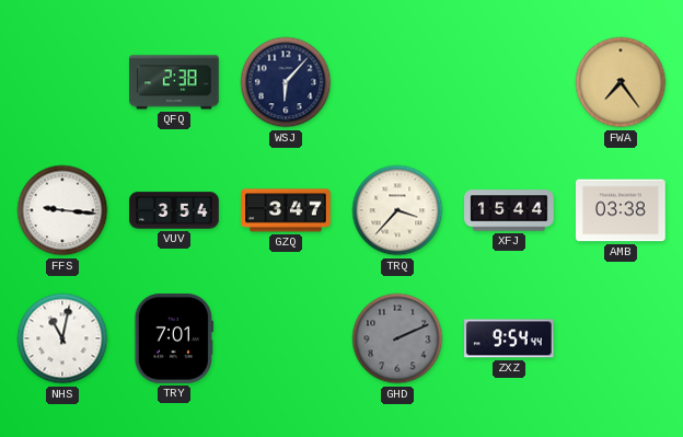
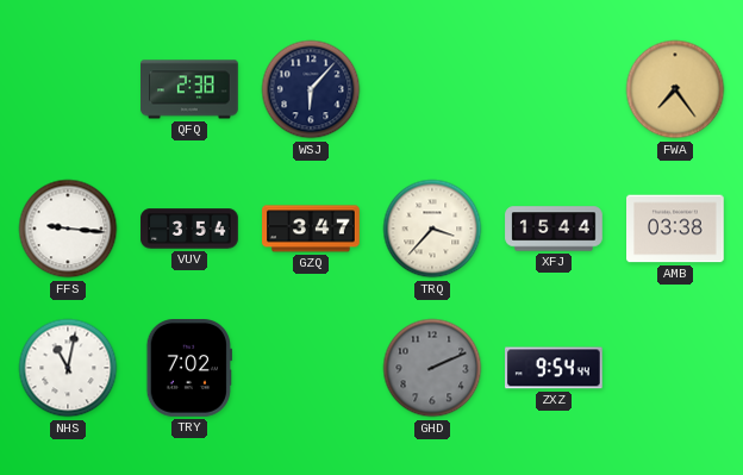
TRY: 7:01 -> 7:02
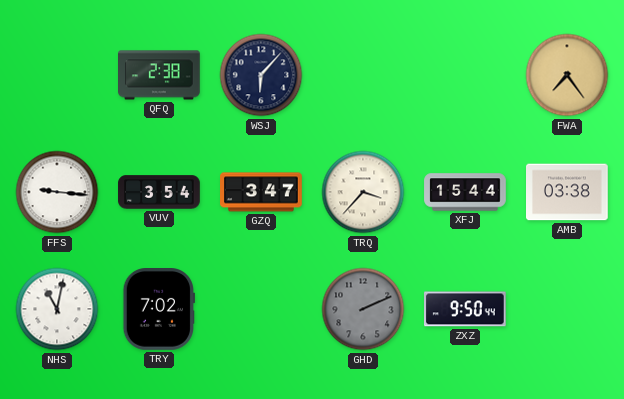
ZXZ: 9:54 -> 9:50
